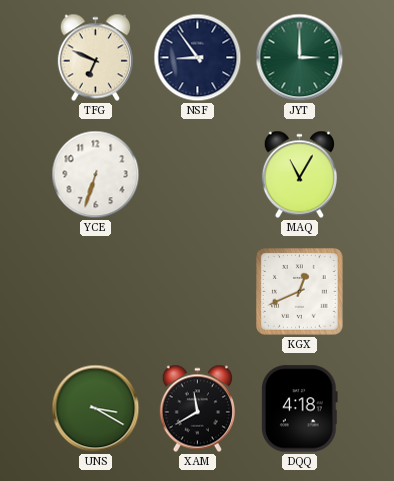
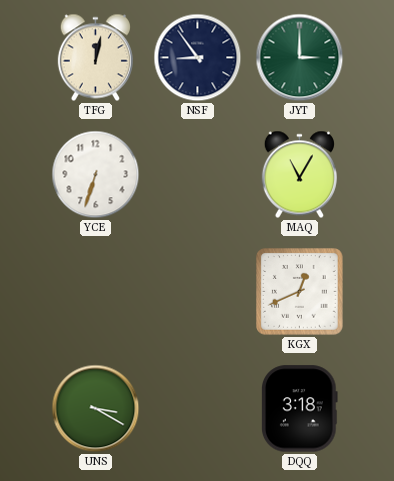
TFG: 6:49 -> 12:02
XAM: 11:40 -> none
DQQ: 4:18 -> 3:18
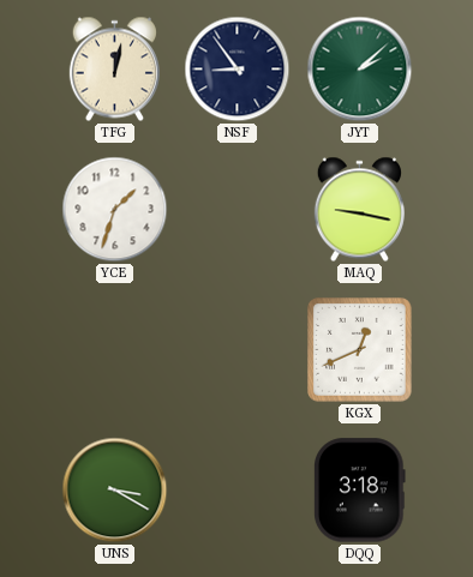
JYT: 3:00 -> 2:08
YCE: 6:33 -> 1:33
MAQ: 11:05 -> 9:17
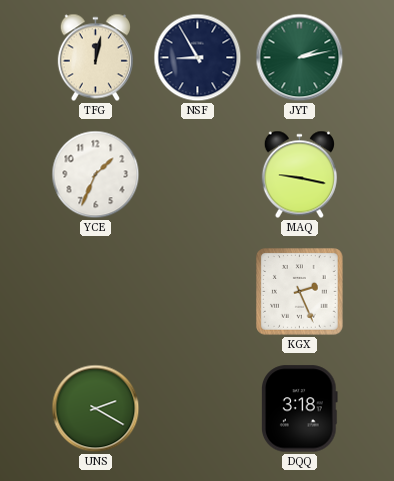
NSF: 8:54 -> 8:55
JYT: 2:08 -> 2:13
YCE: 1:33 -> 1:34
KGX: 12:41 -> 2:26
UNS: 3:20 -> 2:20
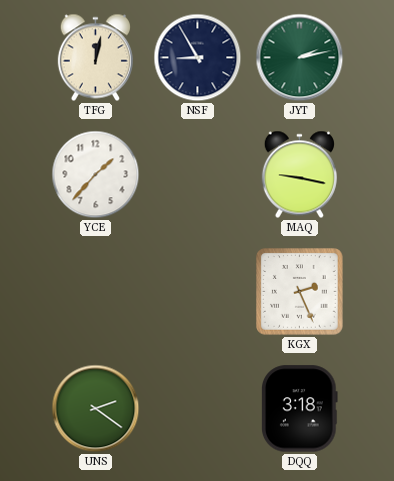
YCE: 1:34 -> 1:37
UNS: 2:20 -> 2:21
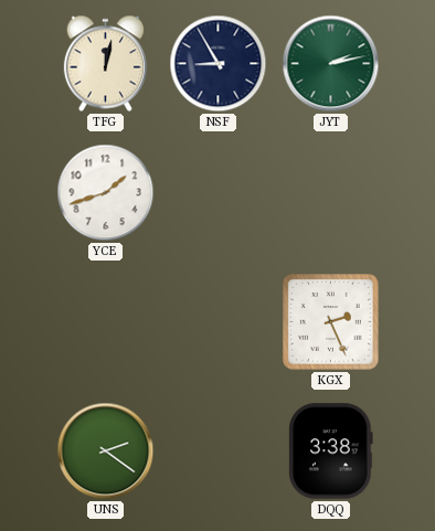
YCE: 1:37 -> 1:42
MAQ: 9:17 -> none
DQQ: 3:18 -> 3:38
